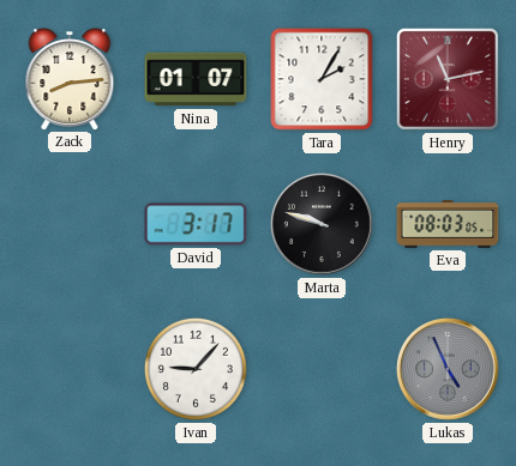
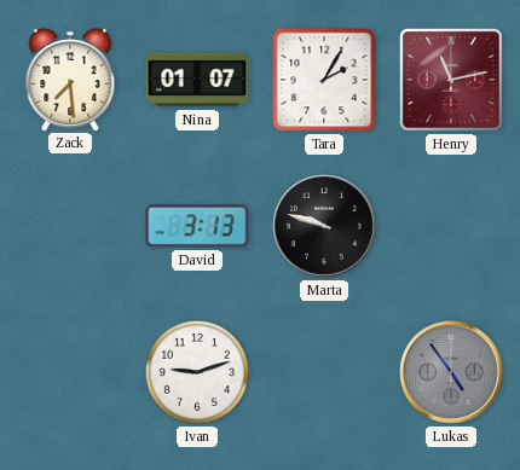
Zack: 8:14 -> 7:29
David: 3:17 -> 3:13
Eva: 08:03 -> none
Ivan: 9:07 -> 9:12
Lukas: 4:56 -> 4:54
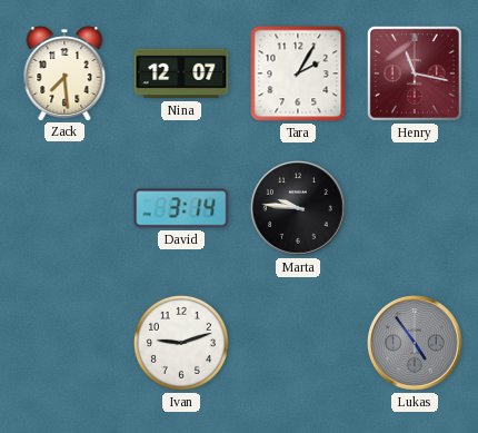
Nina: 01:07 -> 12:07
Henry: 11:13 -> 11:17
David: 3:13 -> 3:14
Marta: 9:48 -> 9:46
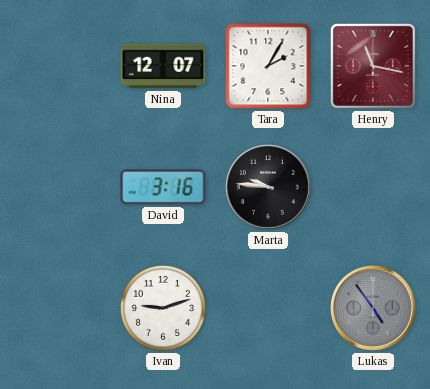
Zack: 7:29 -> none
David: 3:14 -> 3:16
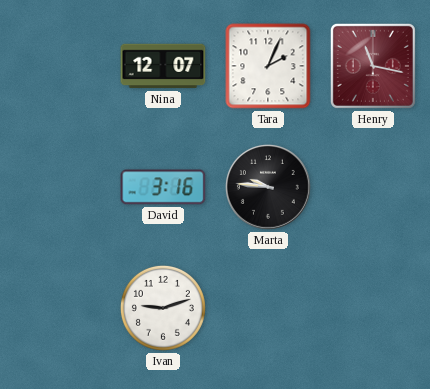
Tara: 2:05 -> 2:04
Lukas: 4:54 -> none
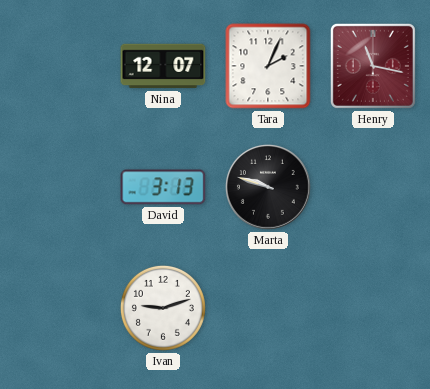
David: 3:16 -> 3:13
Marta: 9:46 -> 9:48
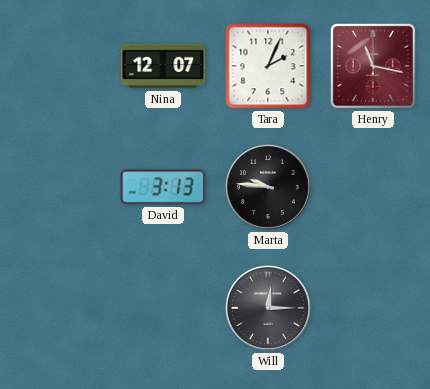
Marta: 9:48 -> 9:46
Ivan: 9:12 -> none
Will: none -> 12:15
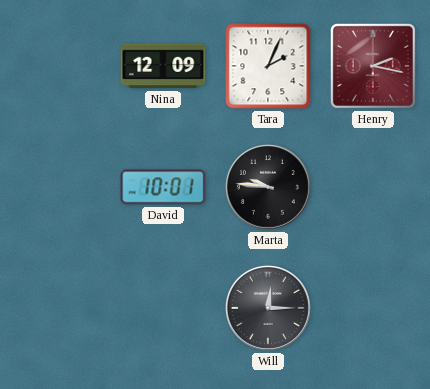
Nina: 12:07 -> 12:09
Henry: 11:17 -> 2:17
David: 3:13 -> 10:01
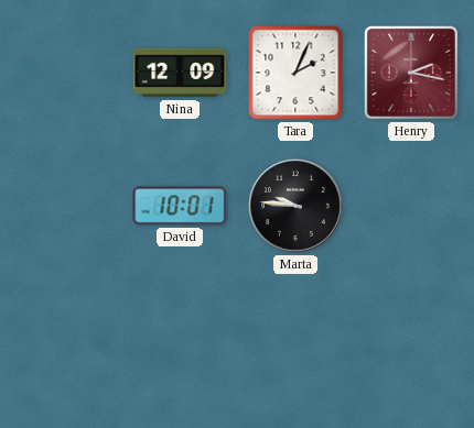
Will: 12:15 -> none
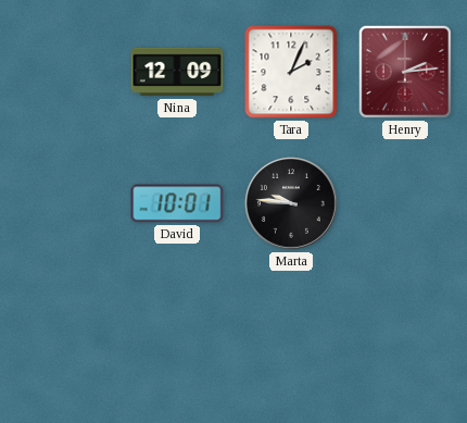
Henry: 2:17 -> 2:14
